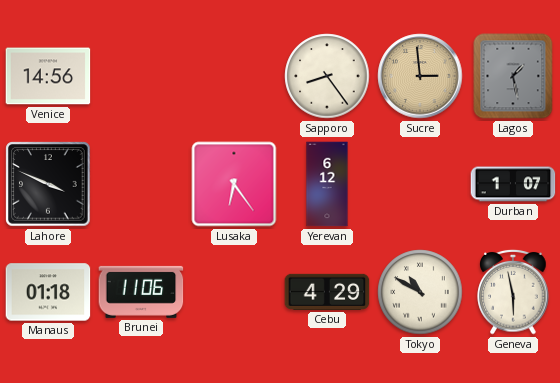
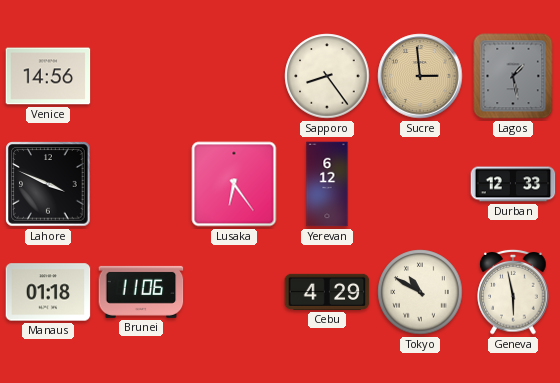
Durban: 1:07 -> 12:33
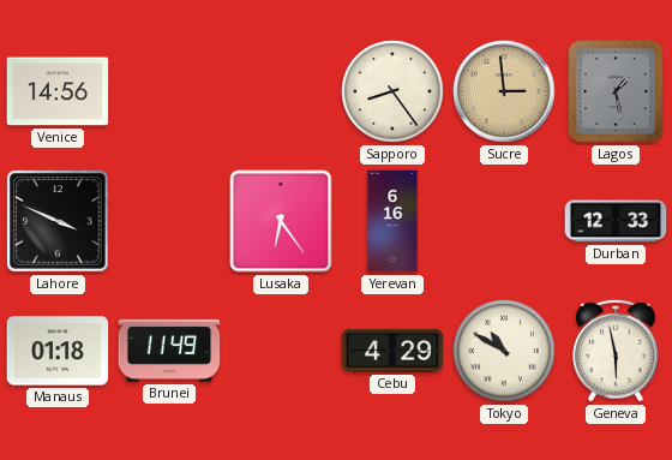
Yerevan: 6:12 -> 6:16
Brunei: 11:06 -> 11:49
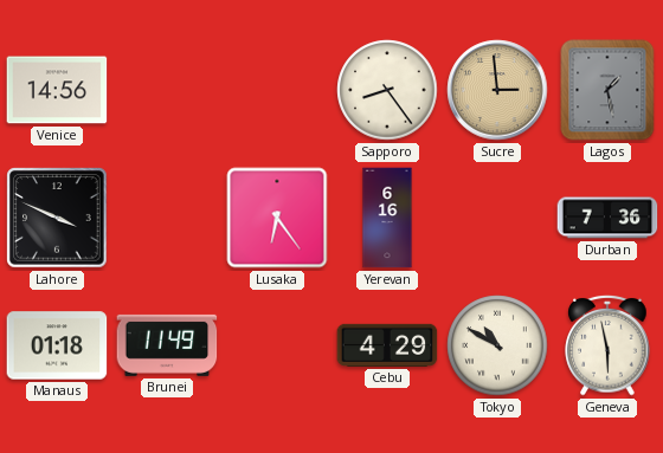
Durban: 12:33 -> 7:36
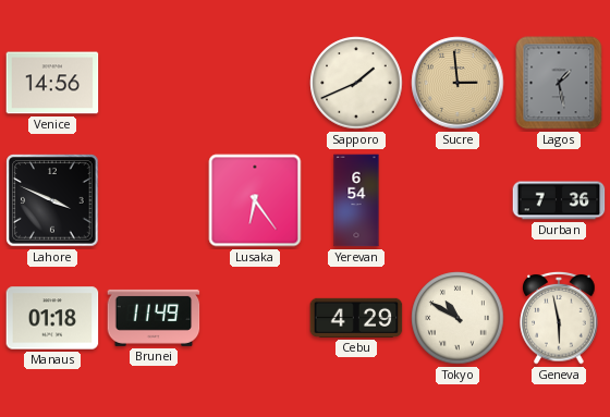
Sapporo: 8:24 -> 1:41
Yerevan: 6:16 -> 6:54
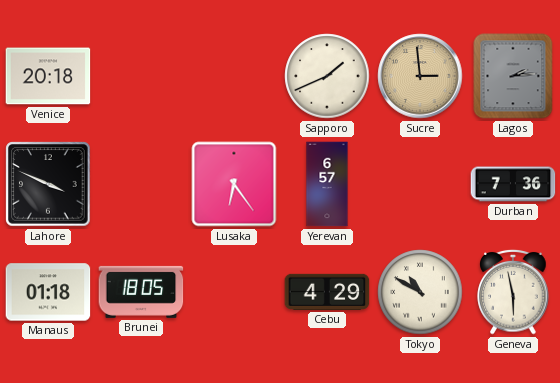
Venice: 14:56 -> 20:18
Lagos: 1:28 -> 2:14
Yerevan: 6:54 -> 6:57
Brunei: 11:49 -> 18:05
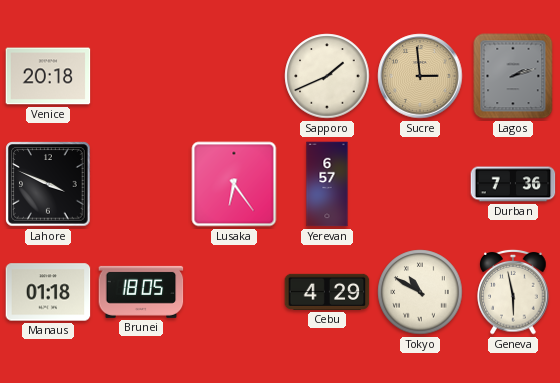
Lagos: 2:14 -> 2:12
